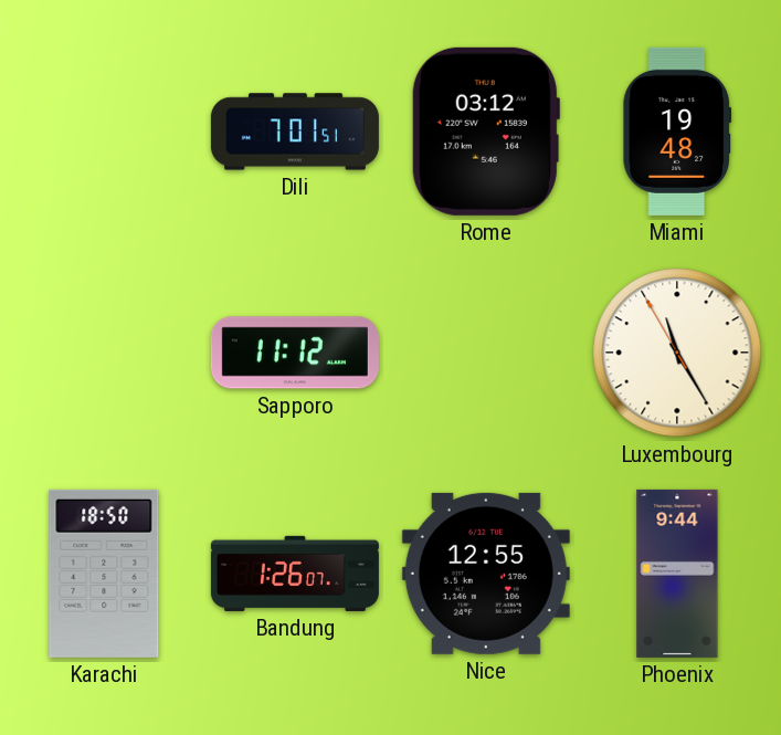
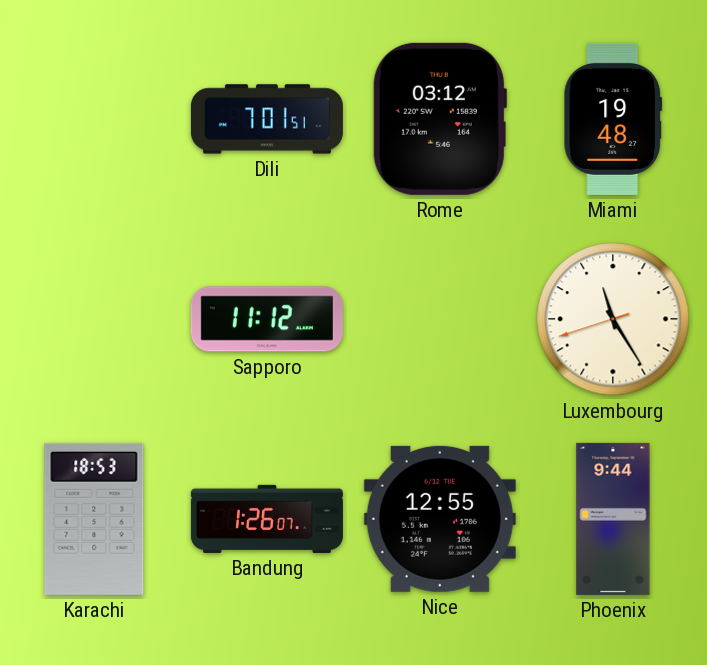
Luxembourg: 11:24:55 -> 11:24:42
Karachi: 18:50 -> 18:53
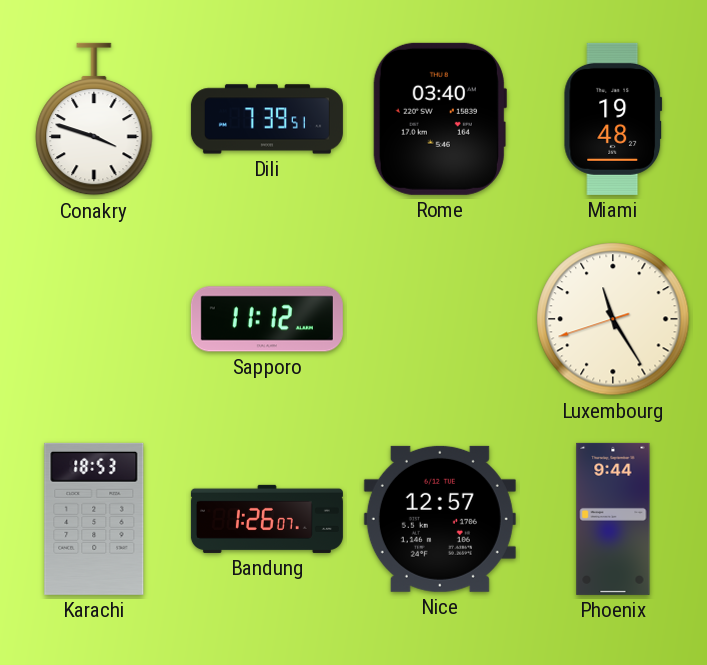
Conakry: none -> 3:48
Dili: 7:01 -> 7:39
Rome: 03:12 -> 03:40
Nice: 12:55 -> 12:57
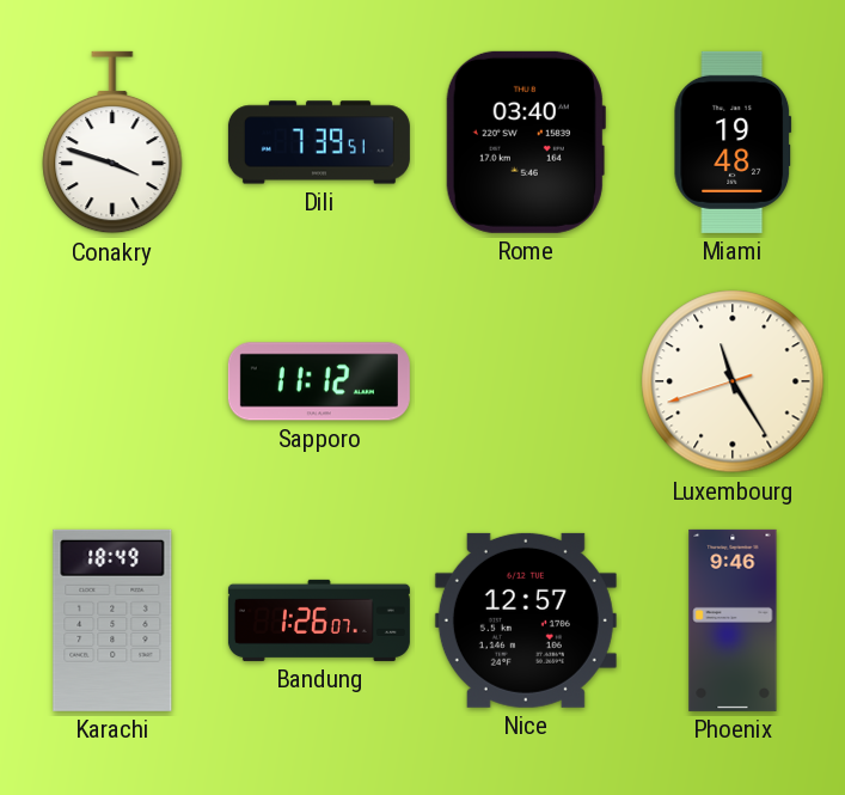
Karachi: 18:53 -> 18:49
Phoenix: 9:44 -> 9:46
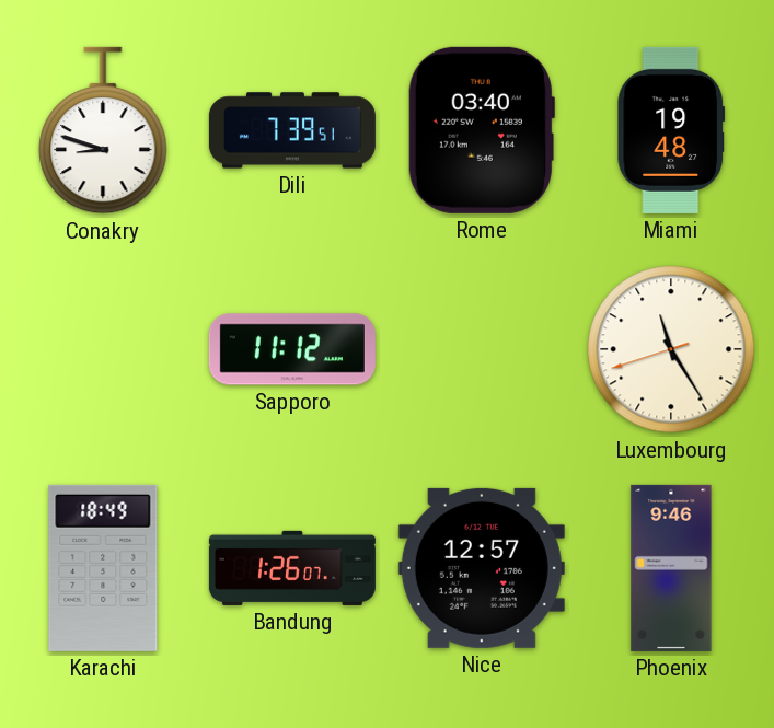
Conakry: 3:48 -> 8:48
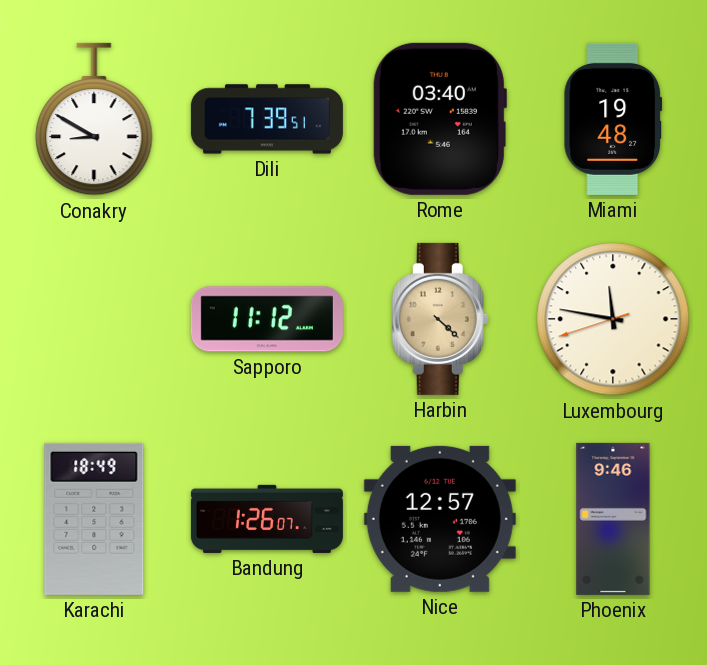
Conakry: 8:48 -> 8:50
Harbin: none -> 4:22
Luxembourg: 11:24 -> 11:46
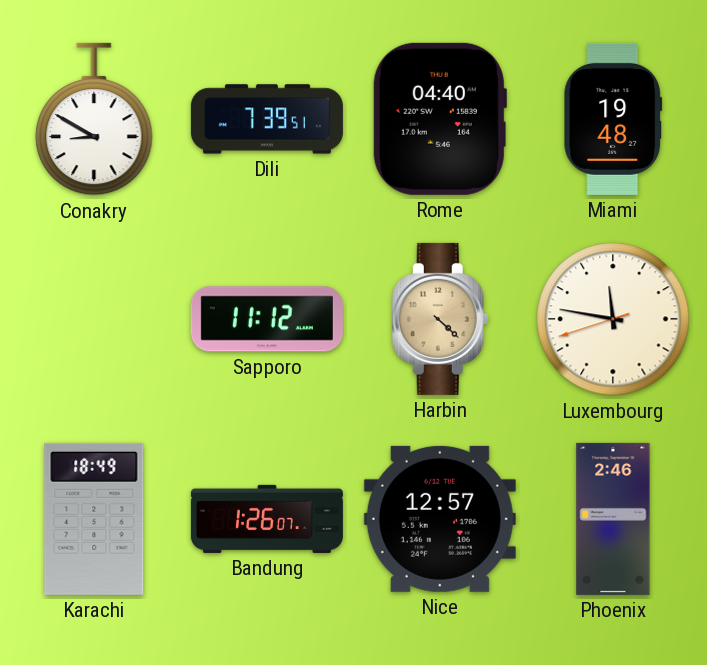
Rome: 03:40 -> 04:40
Phoenix: 9:46 -> 2:46
